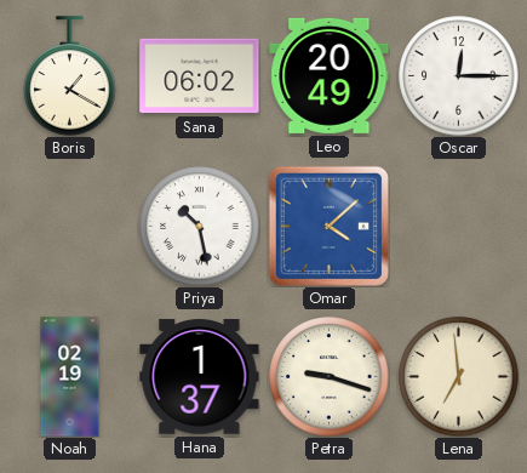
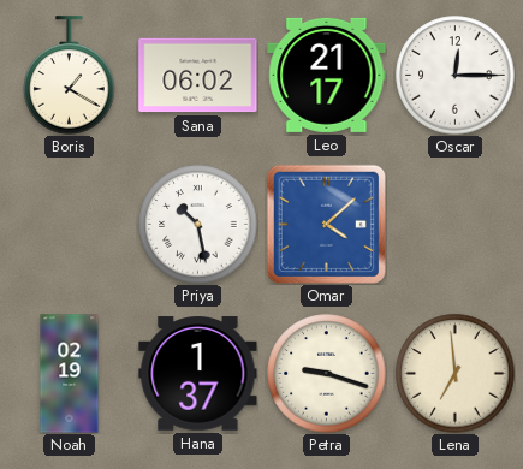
Leo: 20:49 -> 21:17
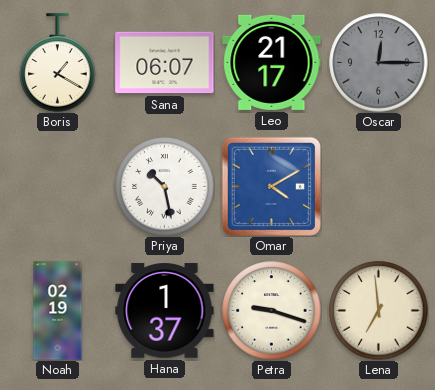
Sana: 06:02 -> 06:07
Oscar dial: white -> grey
Omar: 4:08 -> 4:10
